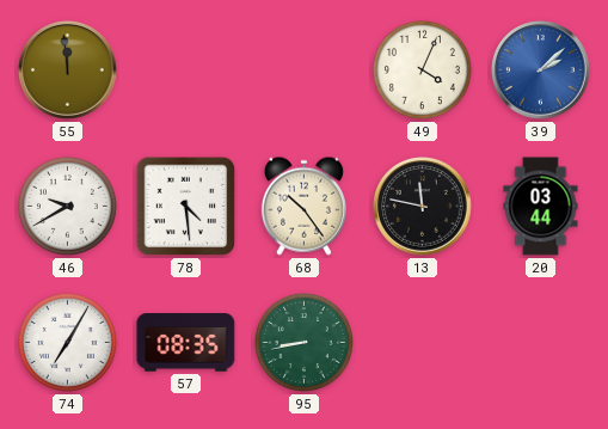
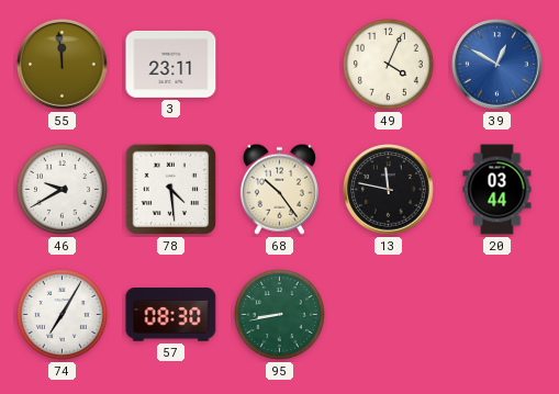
3: none -> 23:11
39: 2:08 -> 12:50
57: 08:35 -> 08:30
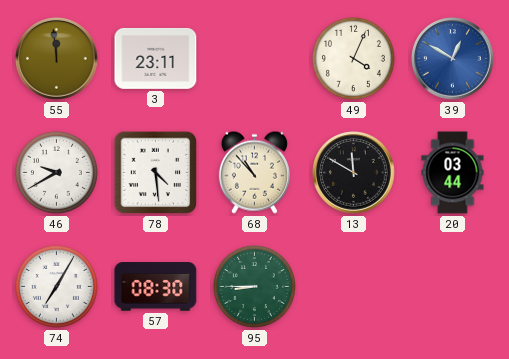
68: 10:24 -> 10:53
13: 11:47 -> 11:50
95: 8:43 -> 8:45
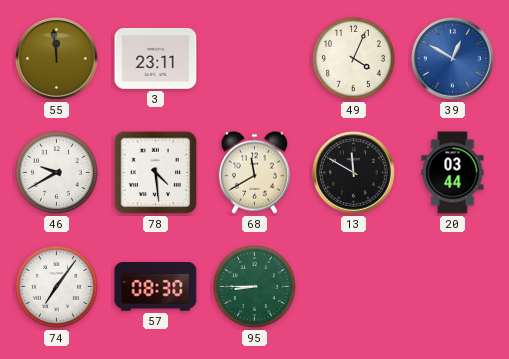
68: 10:53 -> 11:40
74: 7:05 -> 7:06
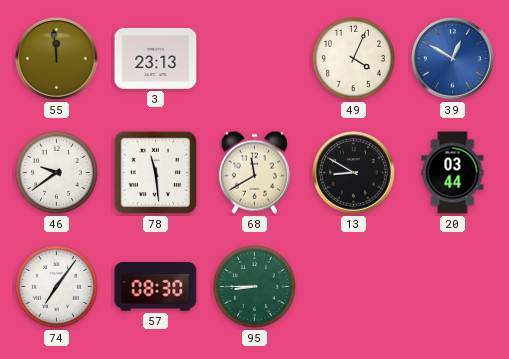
3: 23:11 -> 23:13
46: 9:40 -> 9:39
78: 4:29 -> 11:29
13: 11:50 -> 8:50
